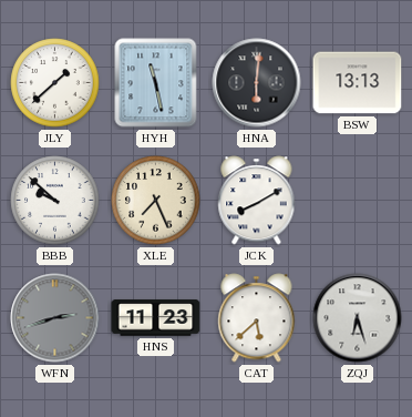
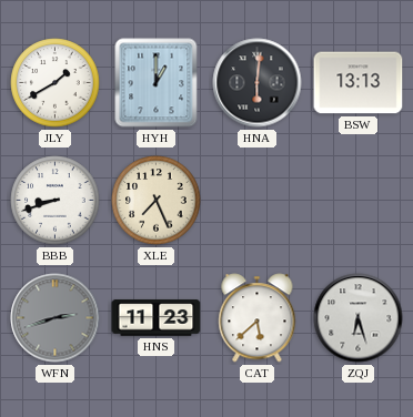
JLY: 1:38 -> 1:40
HYH: 11:28 -> 1:00
BBB: 9:52 -> 8:42
JCK: 8:10 -> none
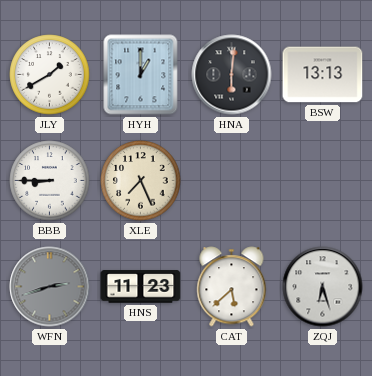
BBB: 8:42 -> 8:45
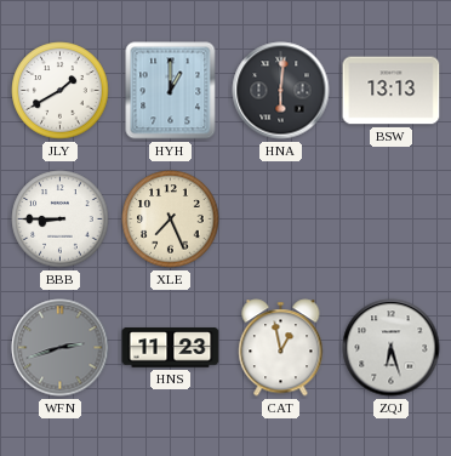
CAT: 5:38 -> 12:58
